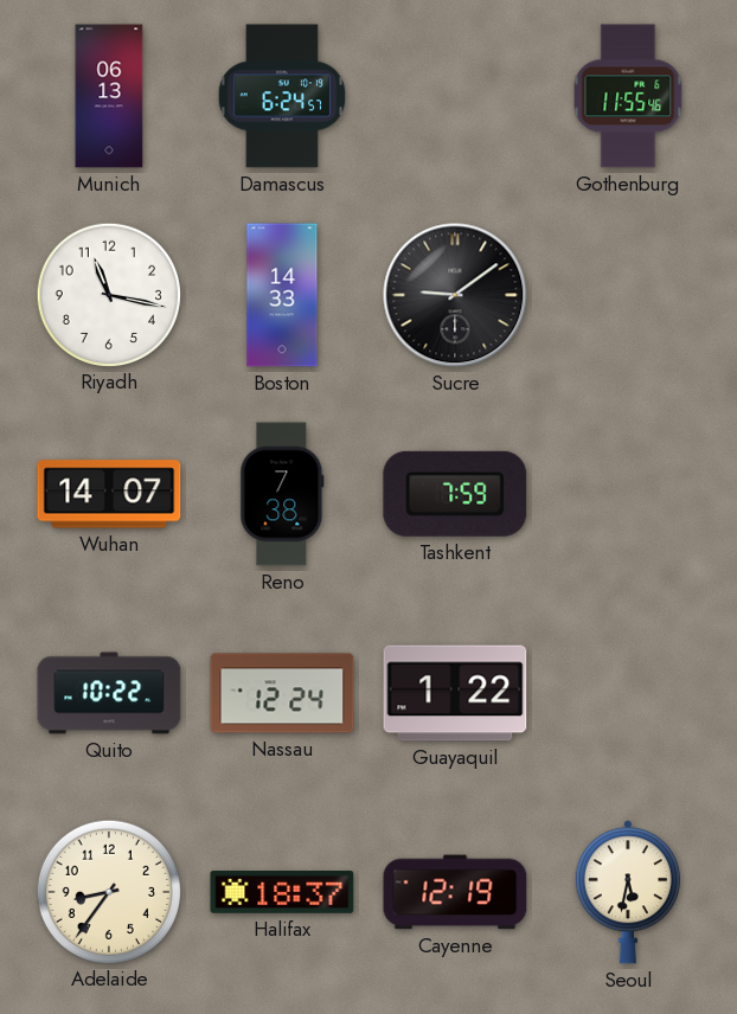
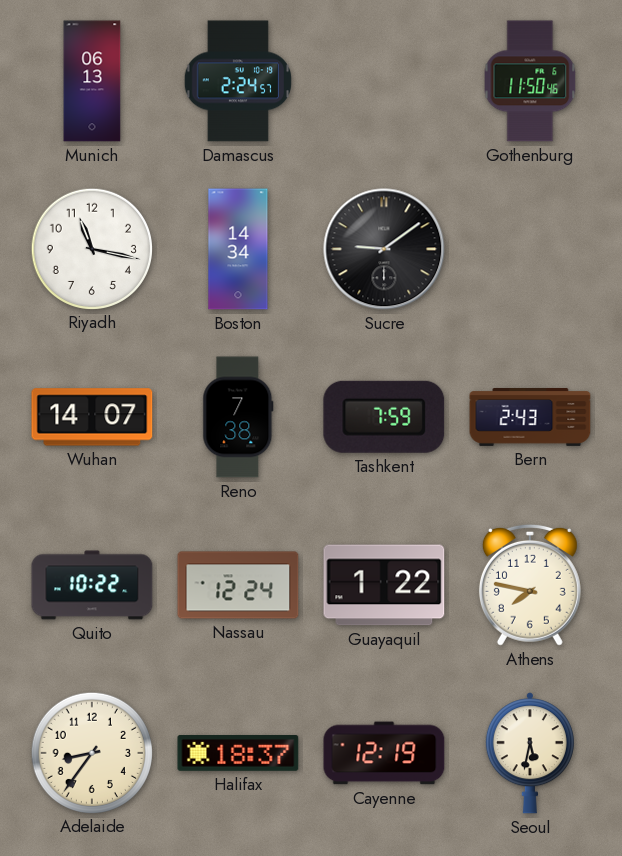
Damascus: 6:24 -> 2:24
Gothenburg: 11:55 -> 11:50
Boston: 14:33 -> 14:34
Bern: none -> 2:43
Athens: none -> 7:47
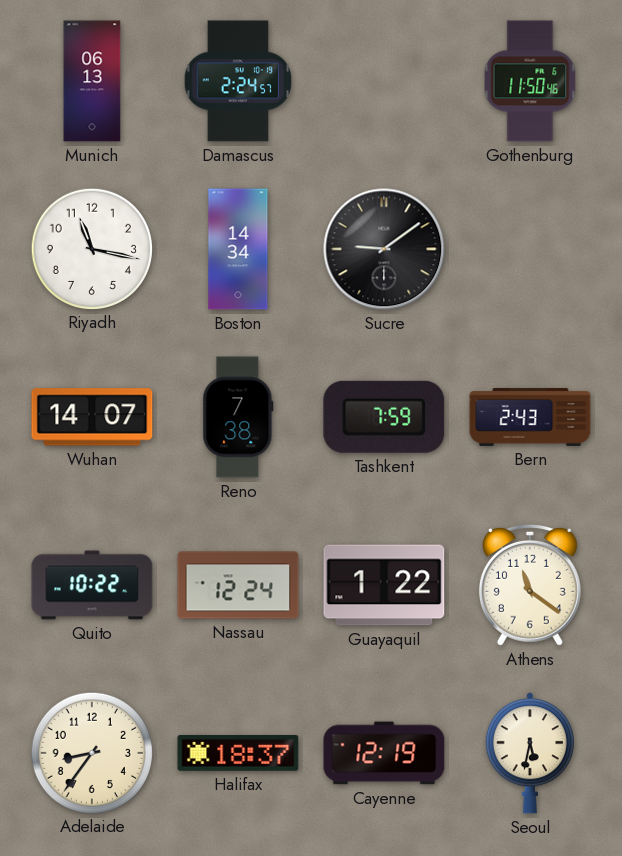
Athens: 7:47 -> 11:21
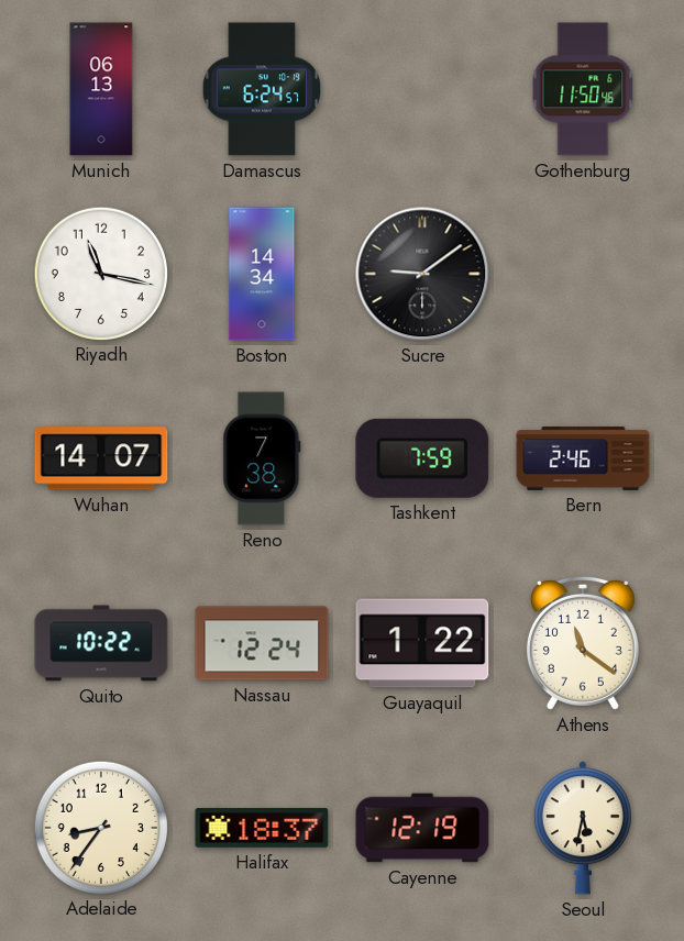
Damascus: 2:24 -> 6:24
Bern: 2:43 -> 2:46
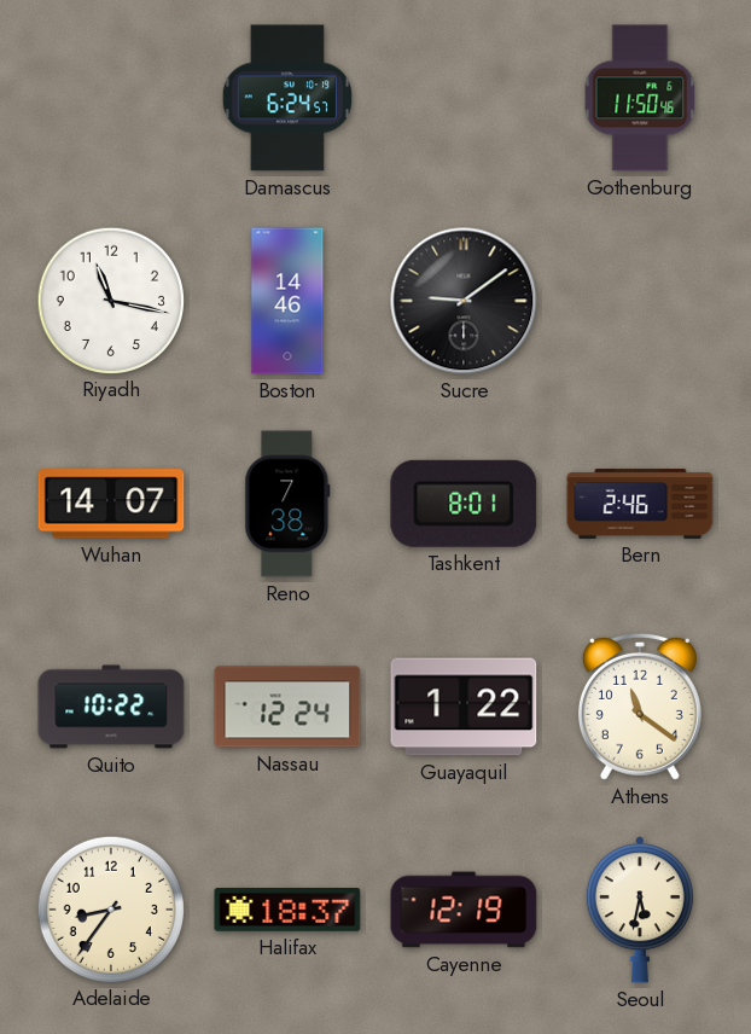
Munich: 06:13 -> none
Boston: 14:34 -> 14:46
Tashkent: 7:59 -> 8:01
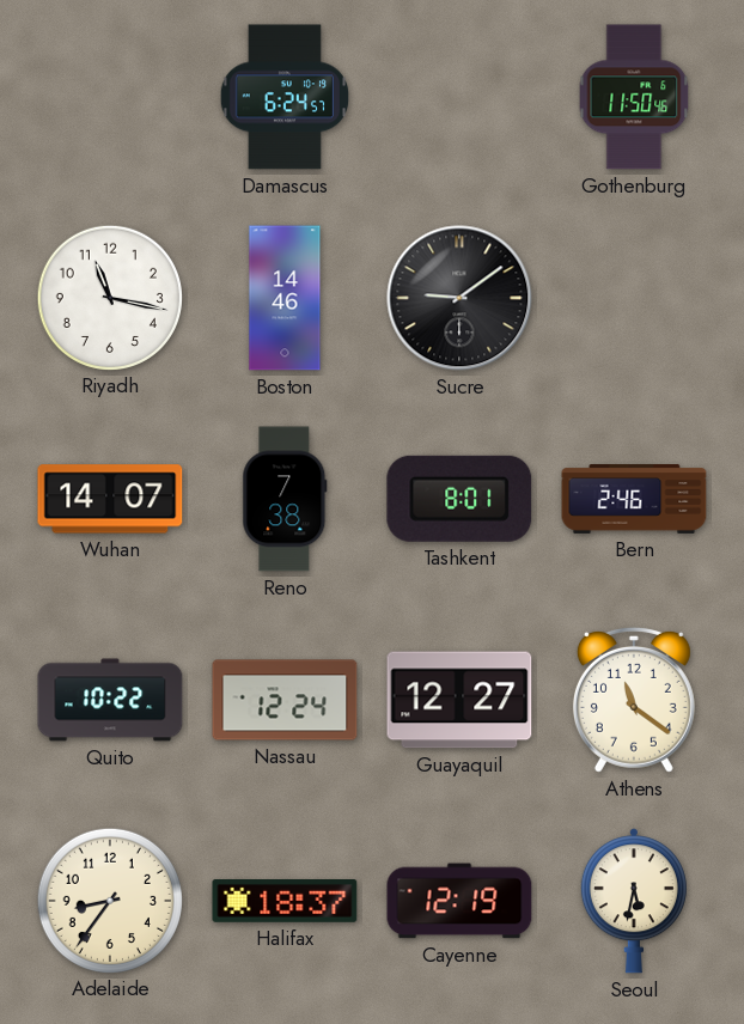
Guayaquil: 1:22 -> 12:27
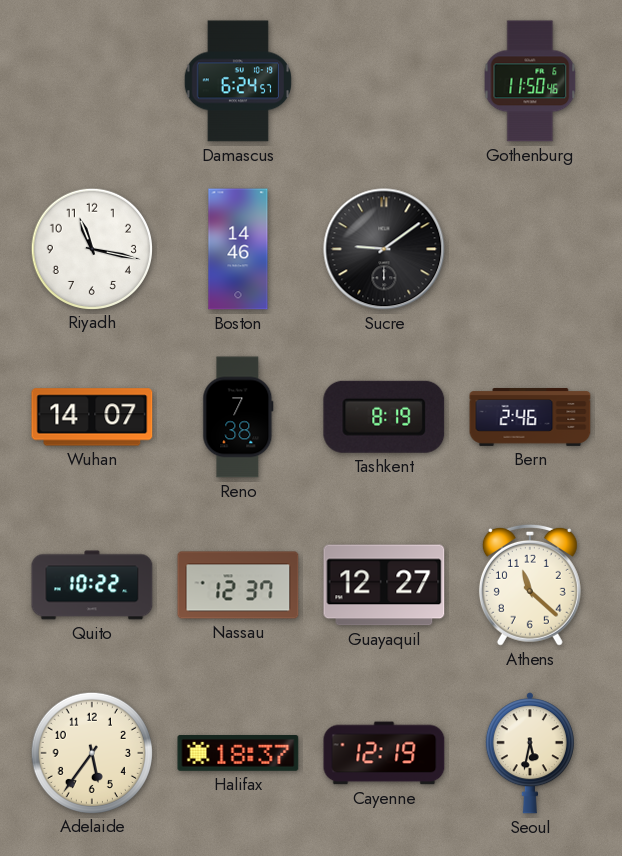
Tashkent: 8:01 -> 8:19
Nassau: 12:24 -> 12:37
Athens: 11:21 -> 11:22
Adelaide: 8:36 -> 5:36
